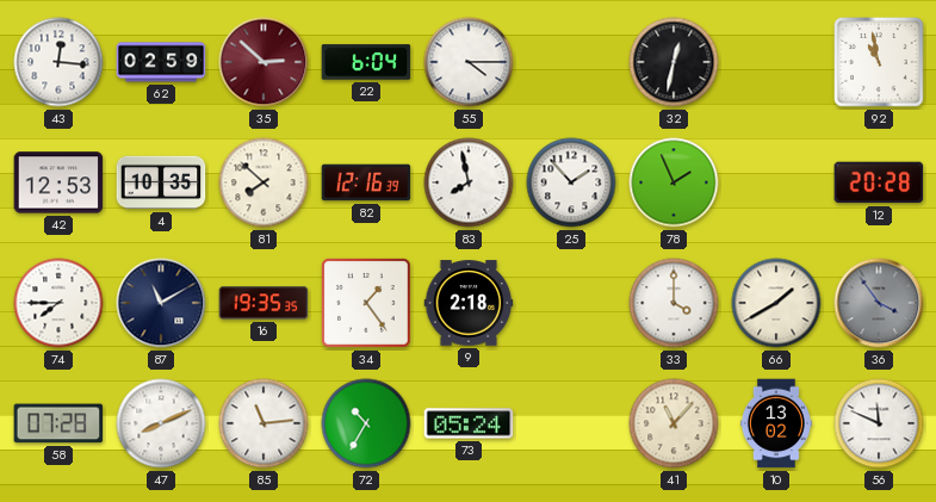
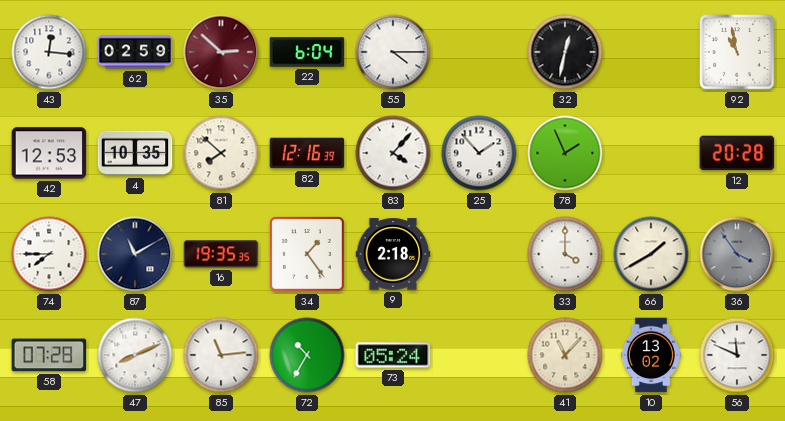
83: 7:58 -> 4:07
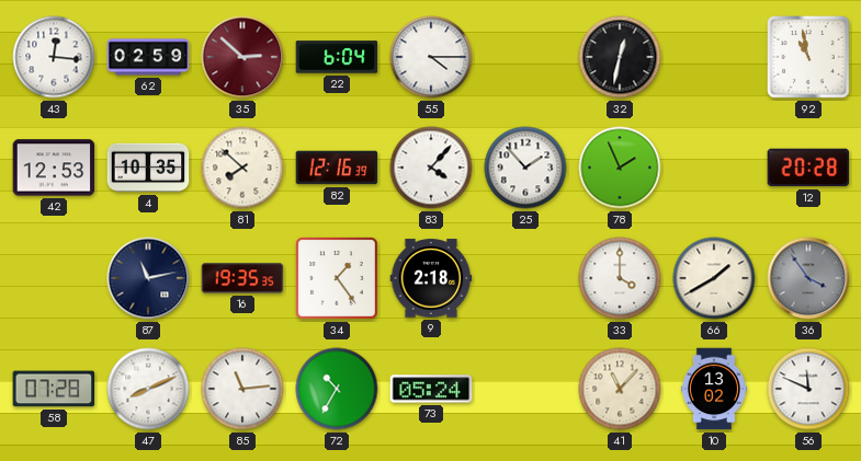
74: 7:45 -> none
87: 11:10 -> 11:13
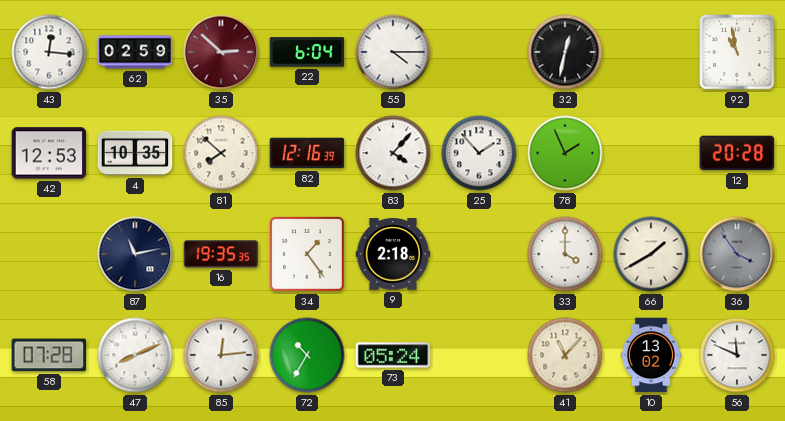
85: 11:14 -> 12:14
